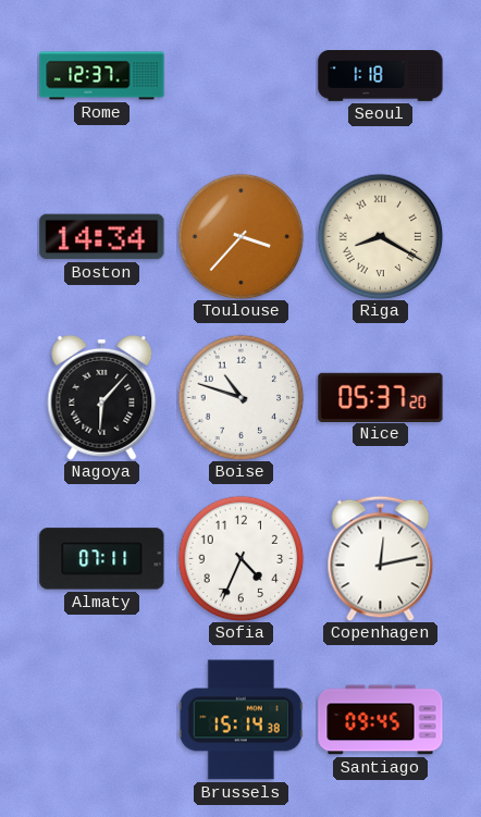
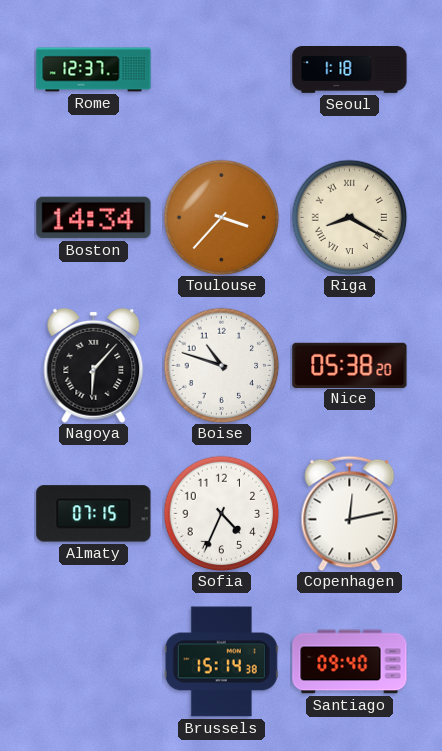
Nice: 05:37 -> 05:38
Almaty: 07:11 -> 07:15
Santiago: 09:45 -> 09:40
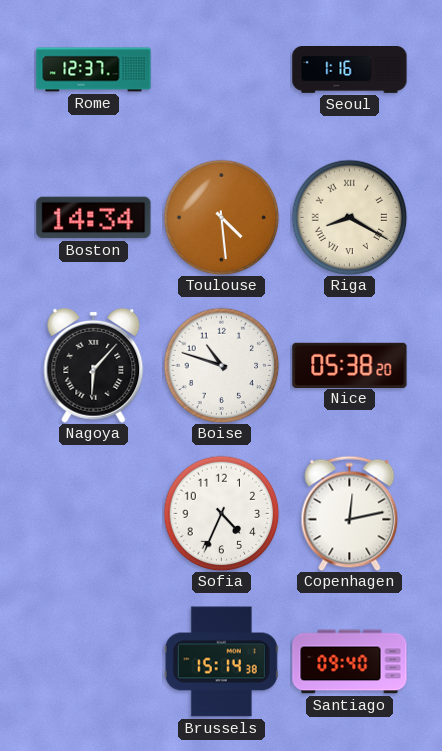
Seoul: 1:18 -> 1:16
Toulouse: 3:37 -> 4:29
Almaty: 07:15 -> none
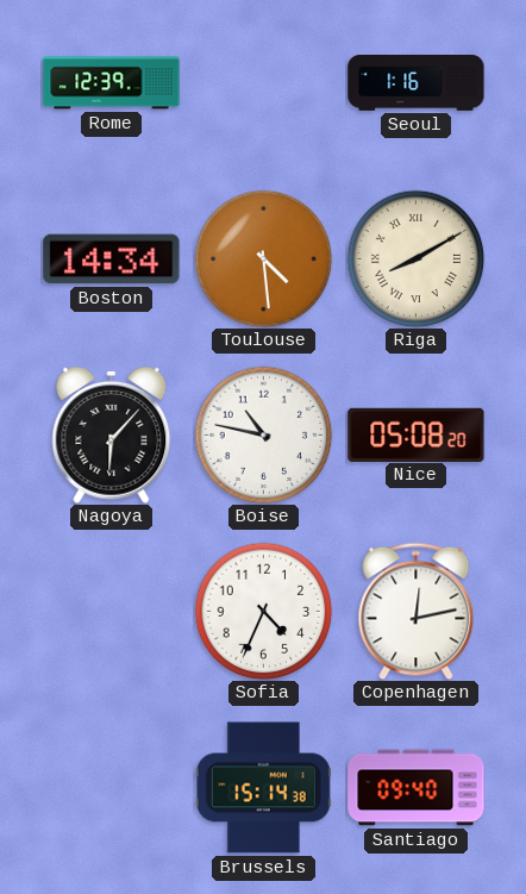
Rome: 12:37 -> 12:39
Riga: 8:20 -> 8:10
Boise: 10:48 -> 10:47
Nice: 05:38 -> 05:08
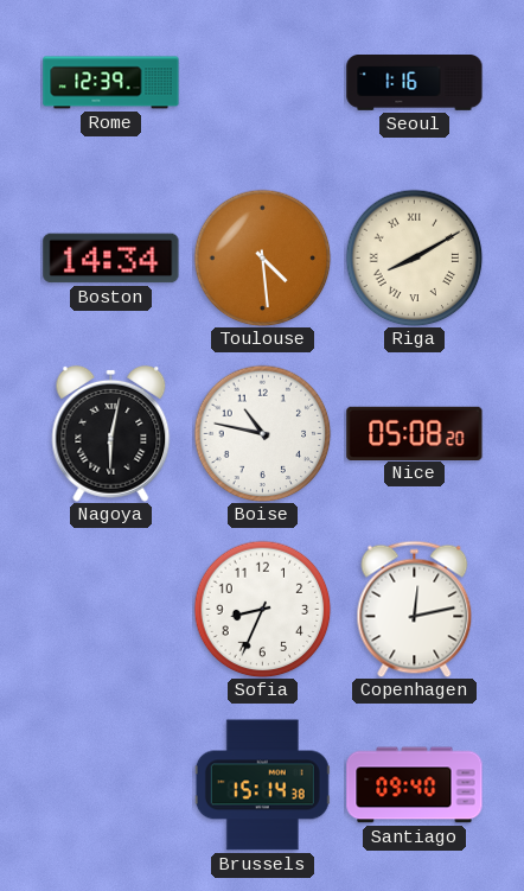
Nagoya: 6:07 -> 6:02
Sofia: 4:34 -> 8:34
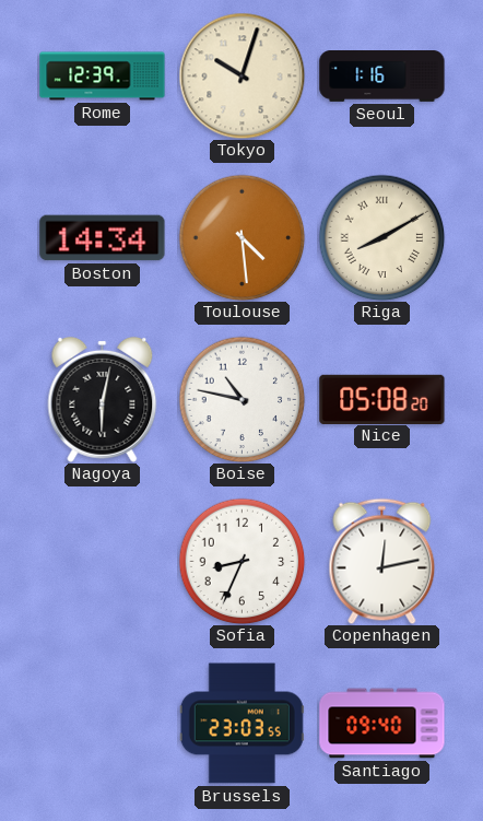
Tokyo: none -> 10:03
Brussels: 15:14 -> 23:03
